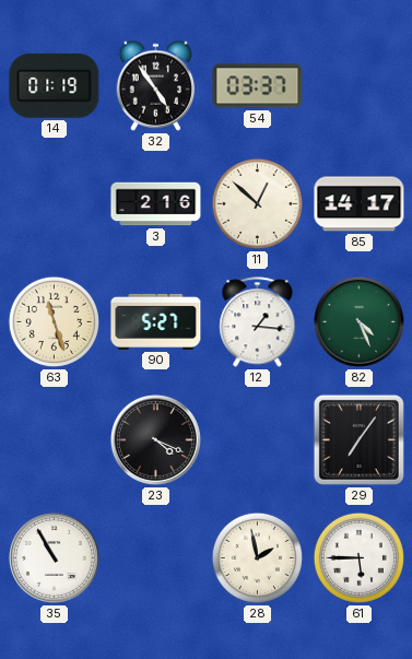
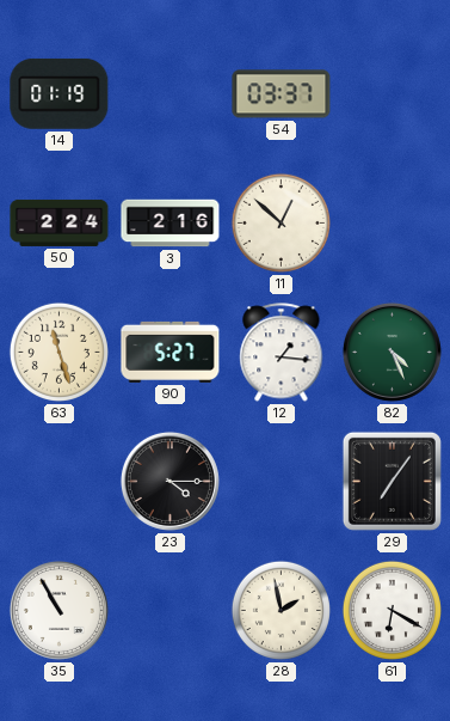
32: 4:54 -> none
50: none -> 2:24
85: 14:17 -> none
23: 4:19 -> 4:15
61: 5:45 -> 6:20
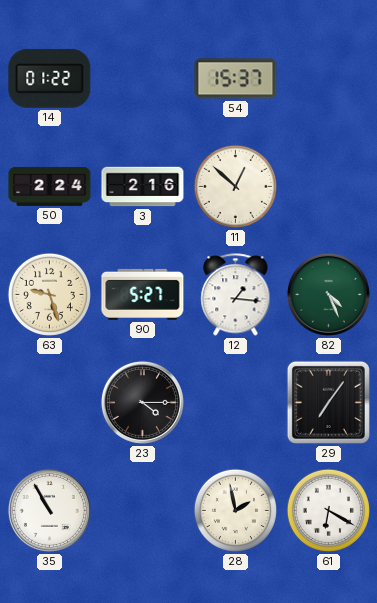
14: 01:19 -> 01:22
54: 03:37 -> 15:37
63: 11:27 -> 9:27
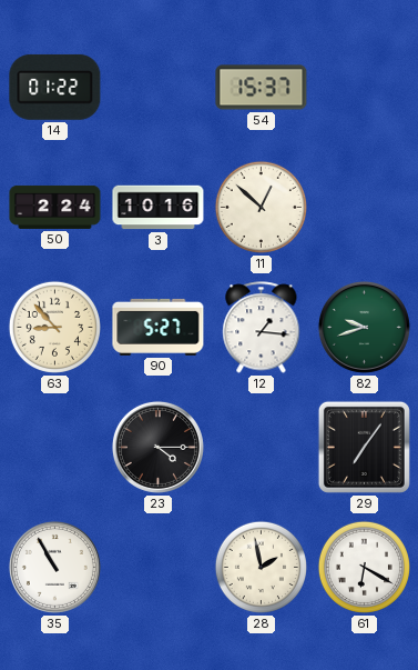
3: 2:16 -> 10:16
63: 9:27 -> 8:53
82: 4:26 -> 9:42
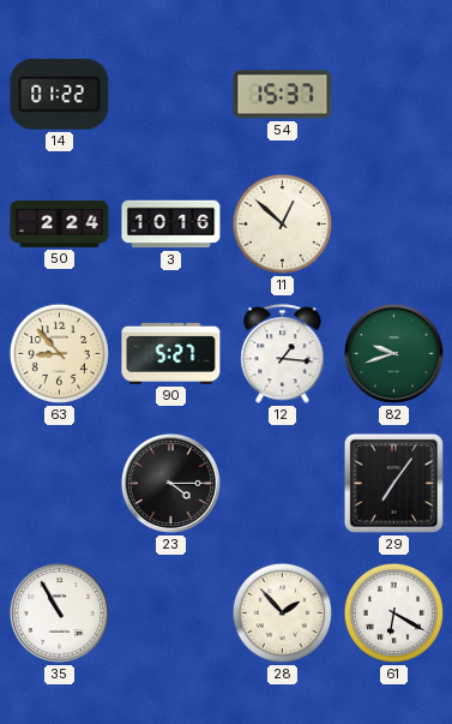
28: 1:58 -> 1:53
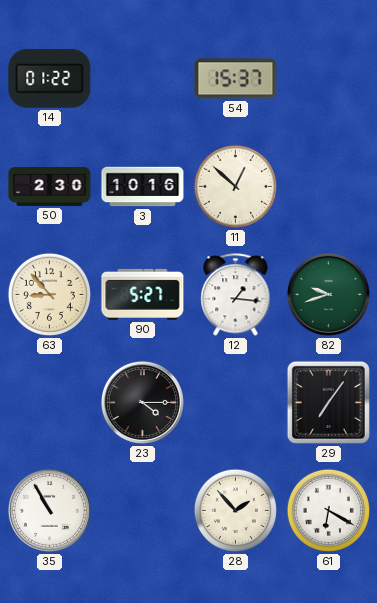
50: 2:24 -> 2:30
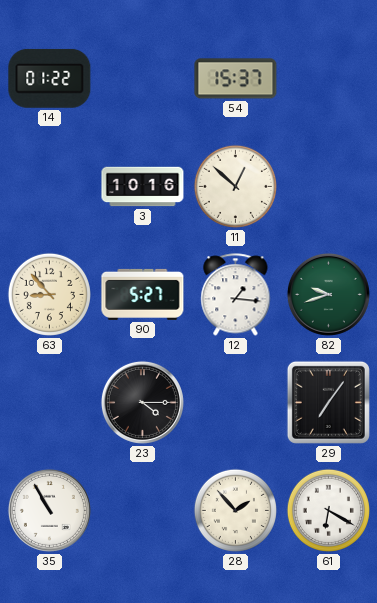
50: 2:30 -> none
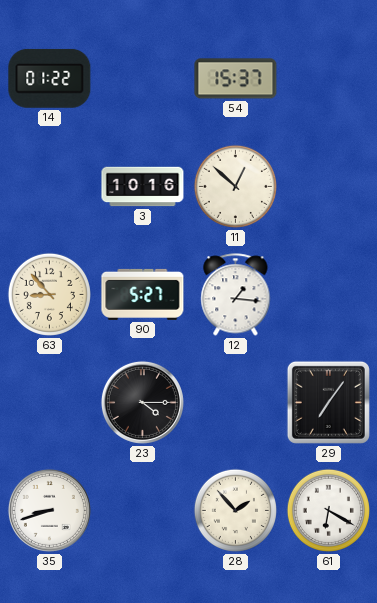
82: 9:42 -> none
35: 10:55 -> 8:42
